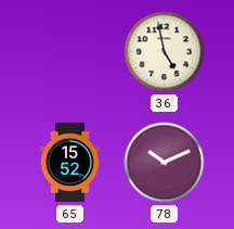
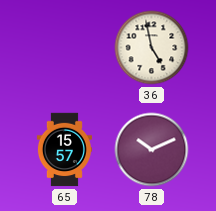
65: 15:52 -> 15:57
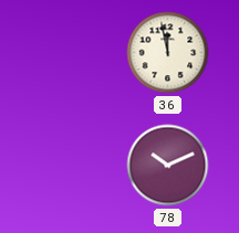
36: 4:58 -> 11:58
65: 15:57 -> none
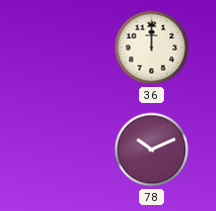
36: 11:58 -> 12:00
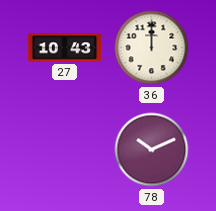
27: none -> 10:43
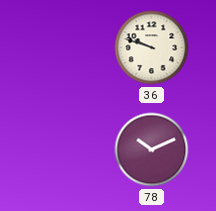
27: 10:43 -> none
36: 12:00 -> 9:48
